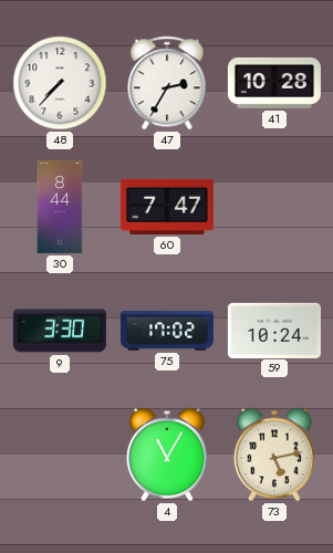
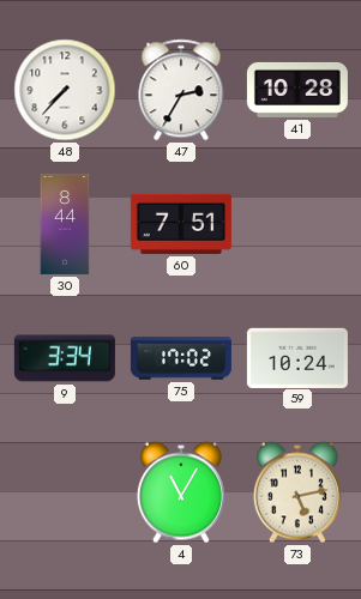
60: 7:47 -> 7:51
9: 3:30 -> 3:34
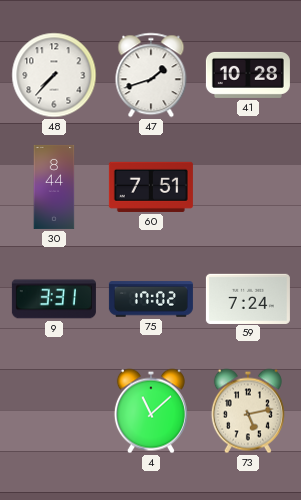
47: 2:35 -> 1:42
9: 3:34 -> 3:31
59: 10:24 -> 7:24
4: 11:05 -> 11:08
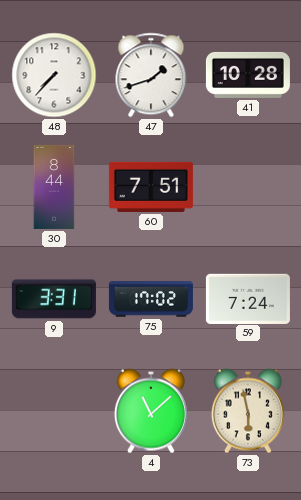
73: 5:13 -> 5:58
